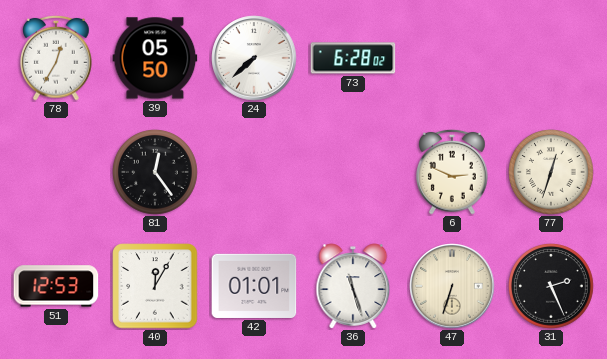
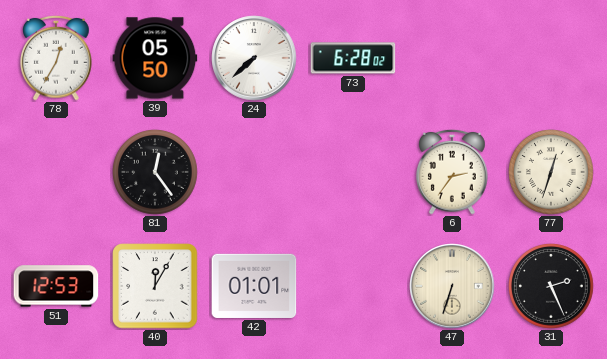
6: 2:49 -> 2:36
36: 11:27 -> none
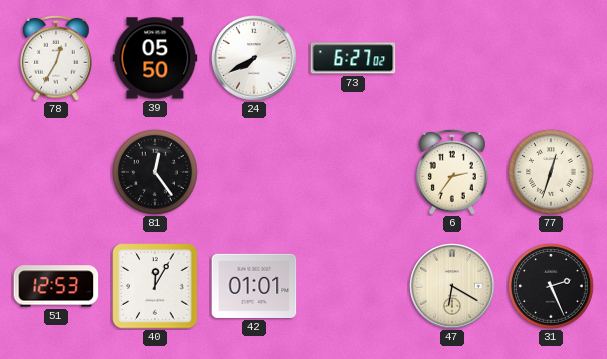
24: 7:38 -> 7:40
73: 6:28 -> 6:27
47: 6:33 -> 6:20
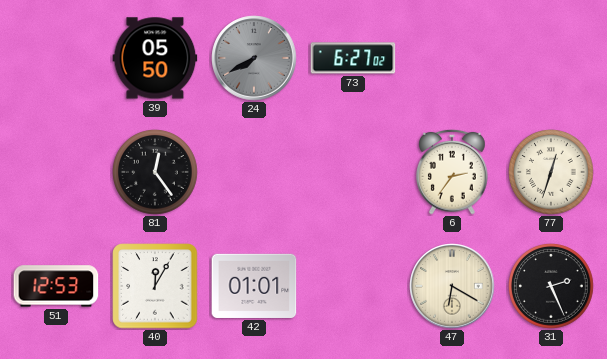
78: 12:35 -> none
24 dial: white -> grey
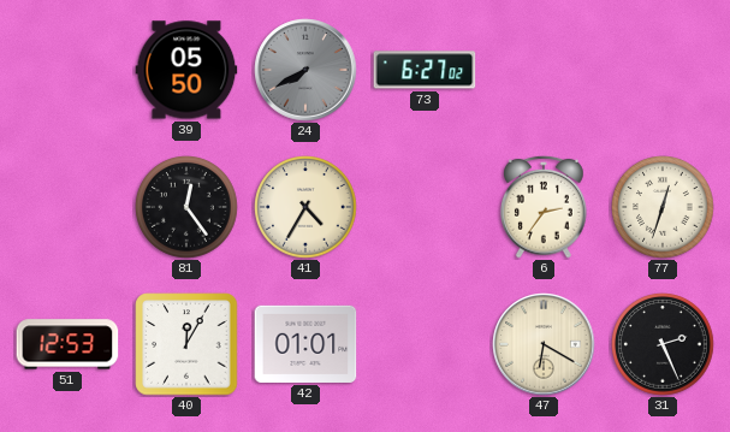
41: none -> 4:35
